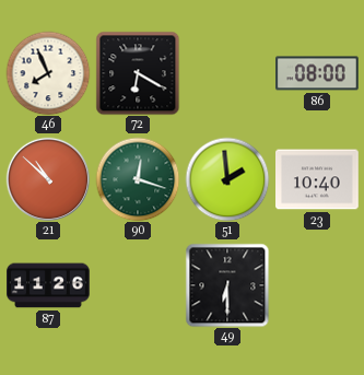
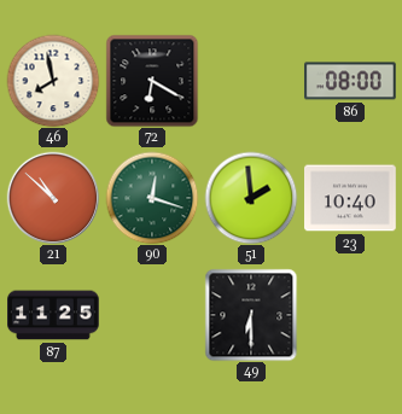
46: 7:56 -> 7:58
87: 11:26 -> 11:25
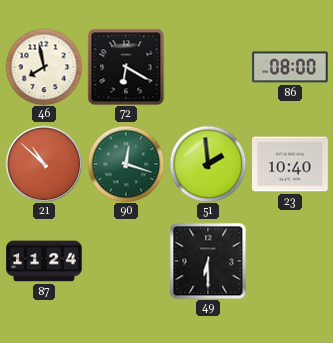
87: 11:25 -> 11:24
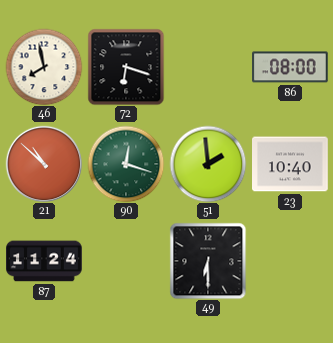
72: 6:20 -> 6:18
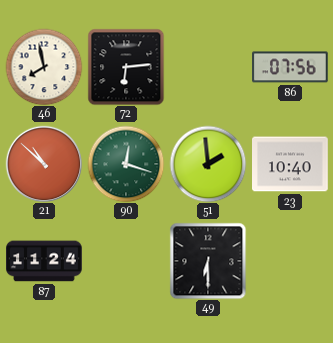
72: 6:18 -> 6:14
86: 08:00 -> 07:56
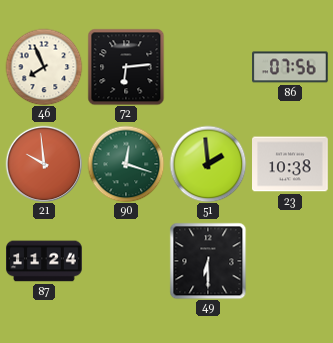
46: 7:58 -> 7:56
21: 10:52 -> 9:59
23: 10:40 -> 10:38
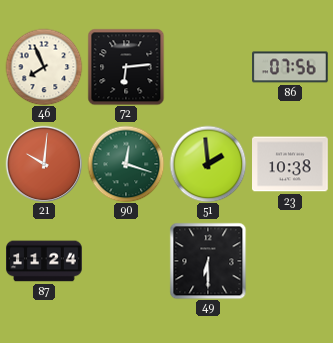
21: 9:59 -> 10:01
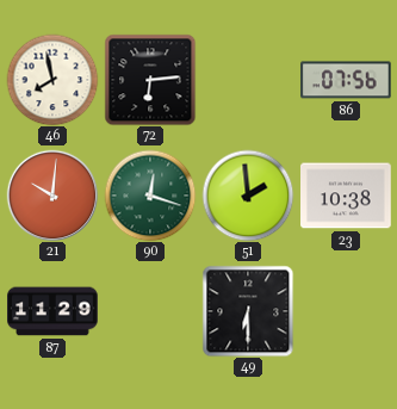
46: 7:56 -> 7:58
87: 11:24 -> 11:29
